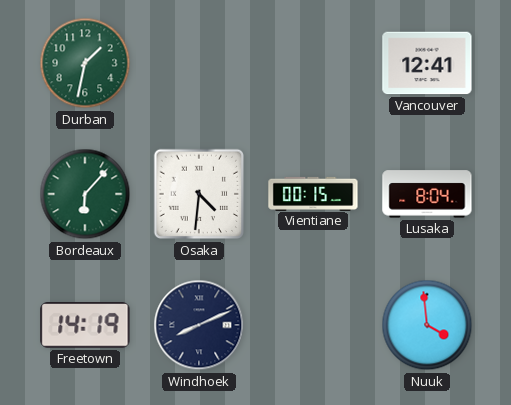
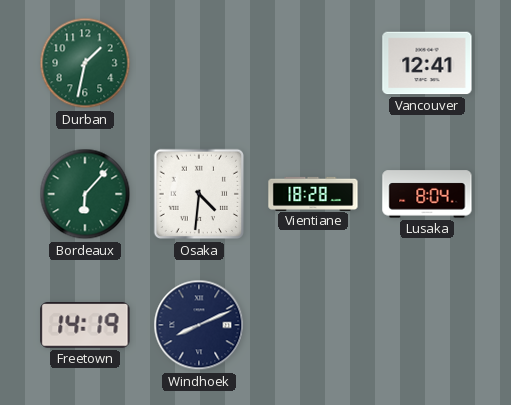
Vientiane: 00:15 -> 18:28
Nuuk: 3:59 -> none
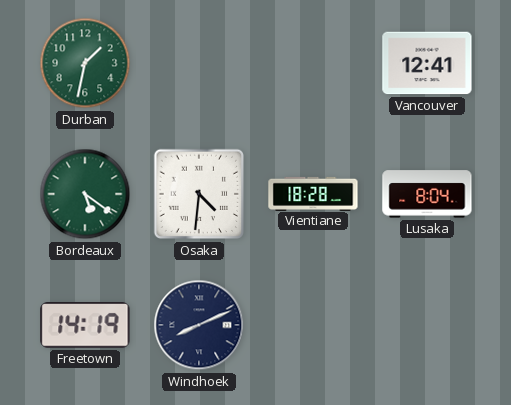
Bordeaux: 6:07 -> 5:21
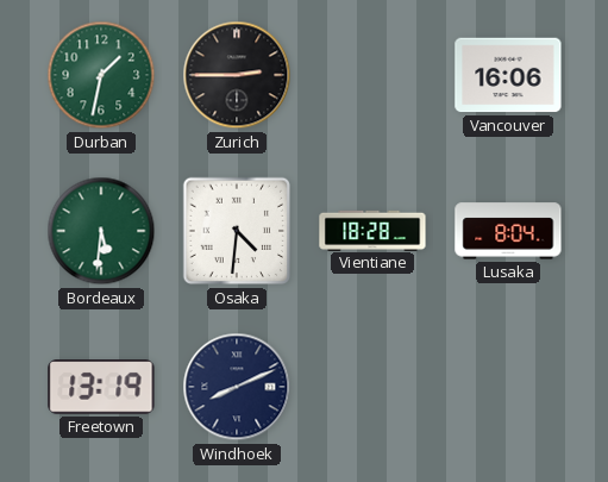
Zurich: none -> 2:45
Vancouver: 12:41 -> 16:06
Bordeaux: 5:21 -> 5:31
Freetown: 14:19 -> 13:19
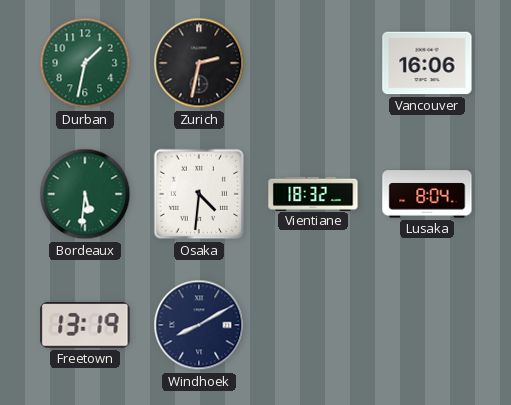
Zurich: 2:45 -> 2:32
Vientiane: 18:28 -> 18:32
Windhoek: 8:11 -> 8:10
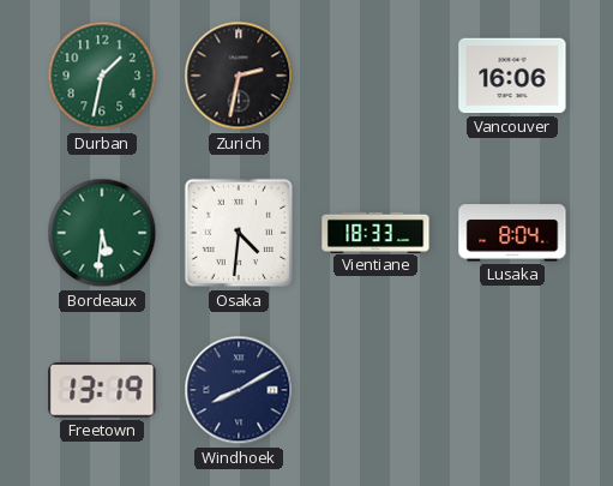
Vientiane: 18:32 -> 18:33
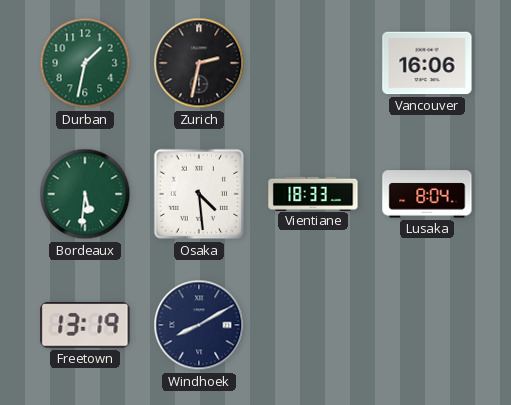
Osaka: 4:31 -> 4:29
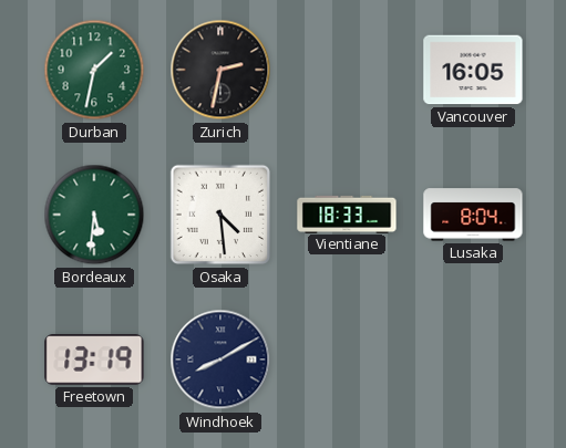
Vancouver: 16:06 -> 16:05
